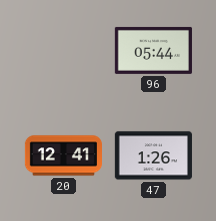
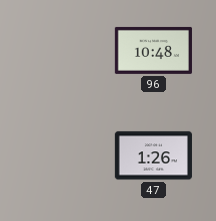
96: 05:44 -> 10:48
20: 12:41 -> none
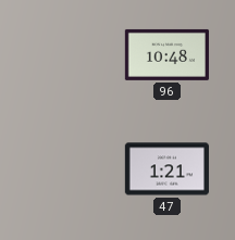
47: 1:26 -> 1:21
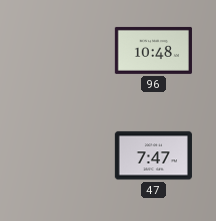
47: 1:21 -> 7:47
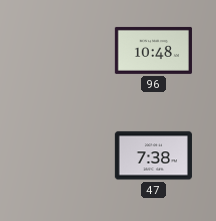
47: 7:47 -> 7:38
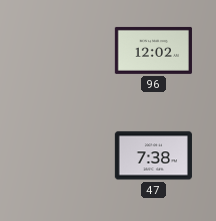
96: 10:48 -> 12:02
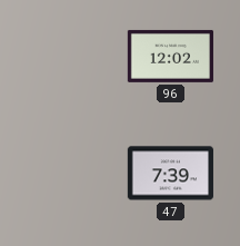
47: 7:38 -> 7:39
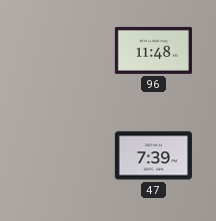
96: 12:02 -> 11:48
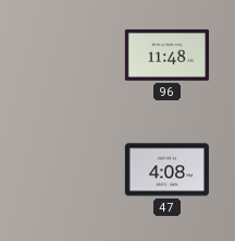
47: 7:39 -> 4:08
